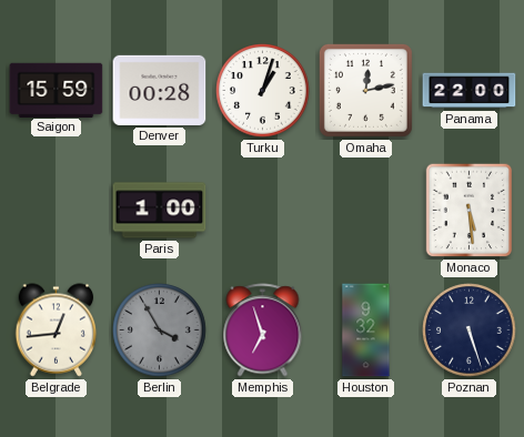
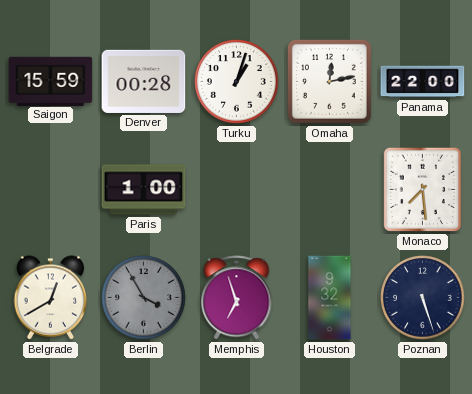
Monaco: 5:29 -> 7:29
Belgrade: 12:44 -> 12:40
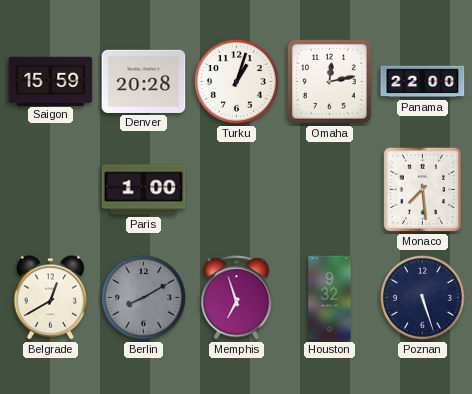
Denver: 00:28 -> 20:28
Berlin: 3:55 -> 8:10
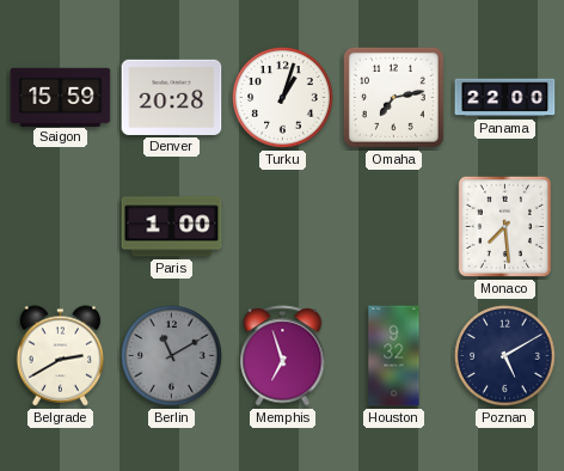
Omaha: 12:13 -> 7:13
Belgrade: 12:40 -> 2:40
Berlin: 8:10 -> 11:10
Poznan: 5:27 -> 5:10
